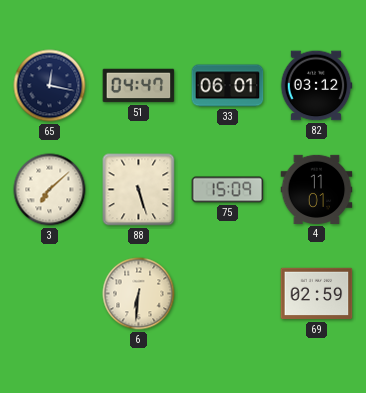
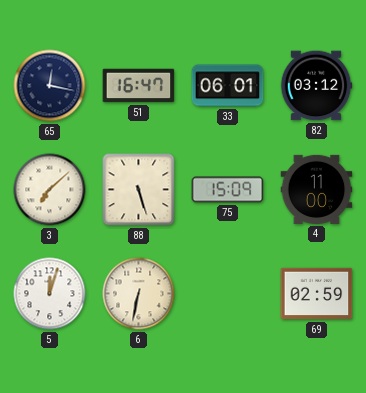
51: 04:47 -> 16:47
4: 11:01 -> 11:00
5: none -> 12:03
6: 6:31 -> 6:32
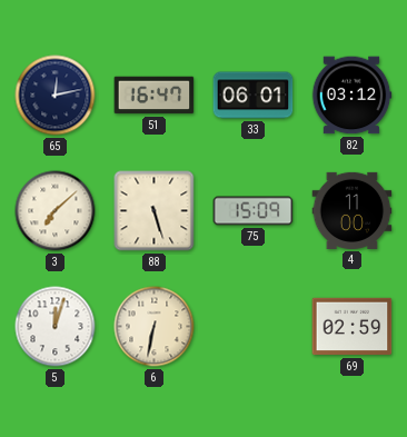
65: 12:17 -> 12:13
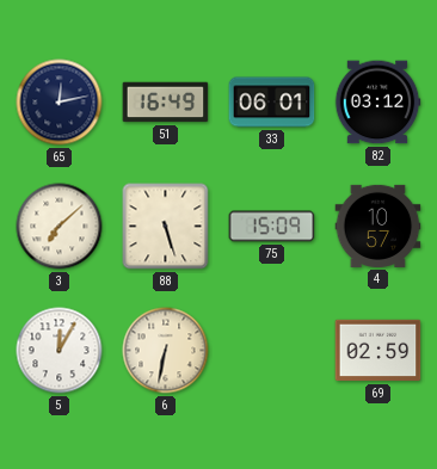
51: 16:47 -> 16:49
4: 11:00 -> 10:57
5: 12:03 -> 12:05
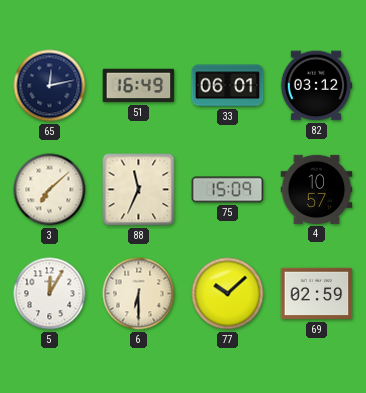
88: 5:27 -> 11:34
6: 6:32 -> 6:30
77: none -> 10:08
